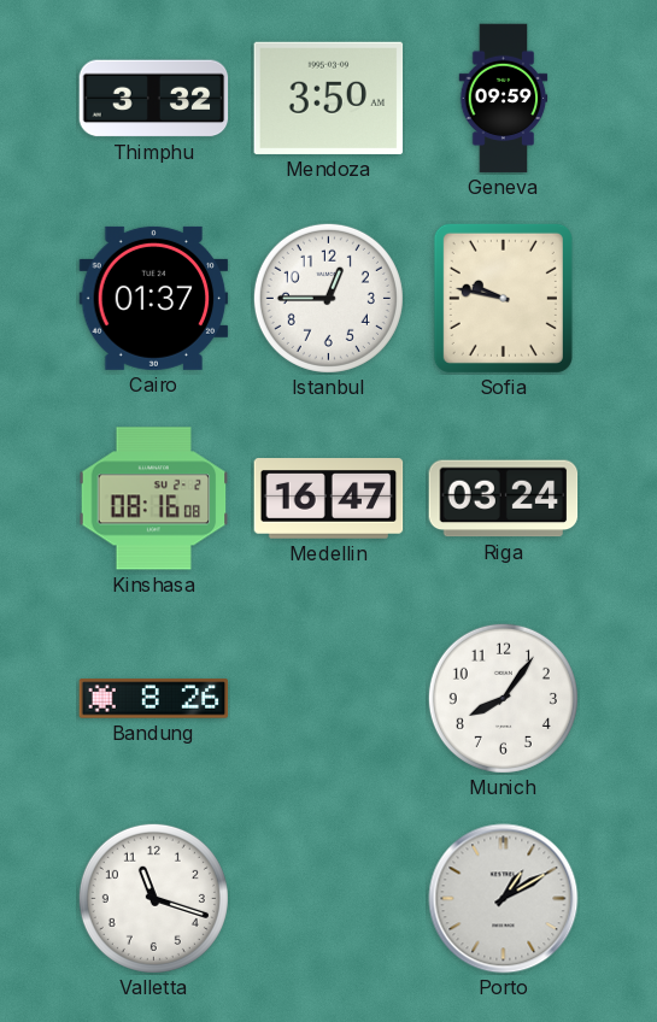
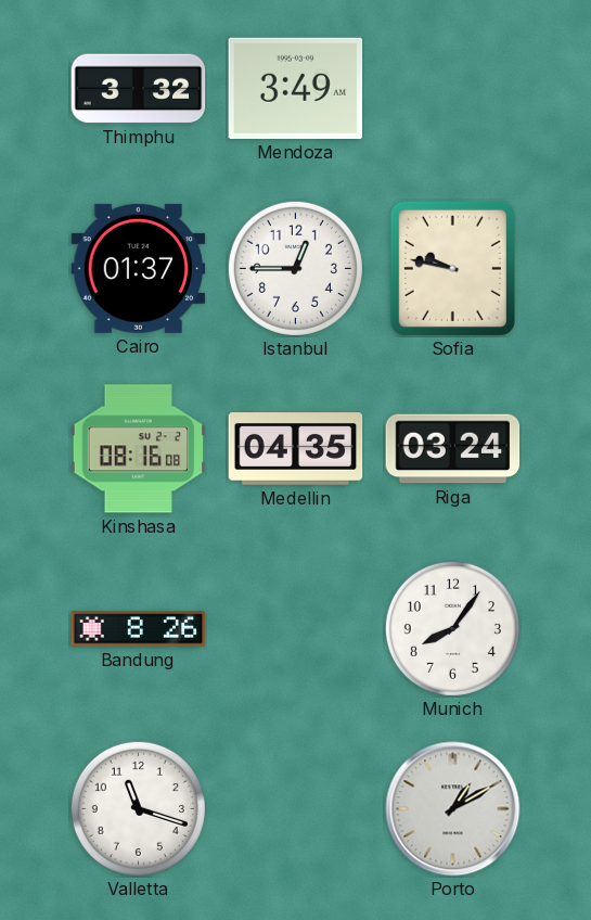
Mendoza: 3:50 -> 3:49
Geneva: 09:59 -> none
Medellin: 16:47 -> 04:35
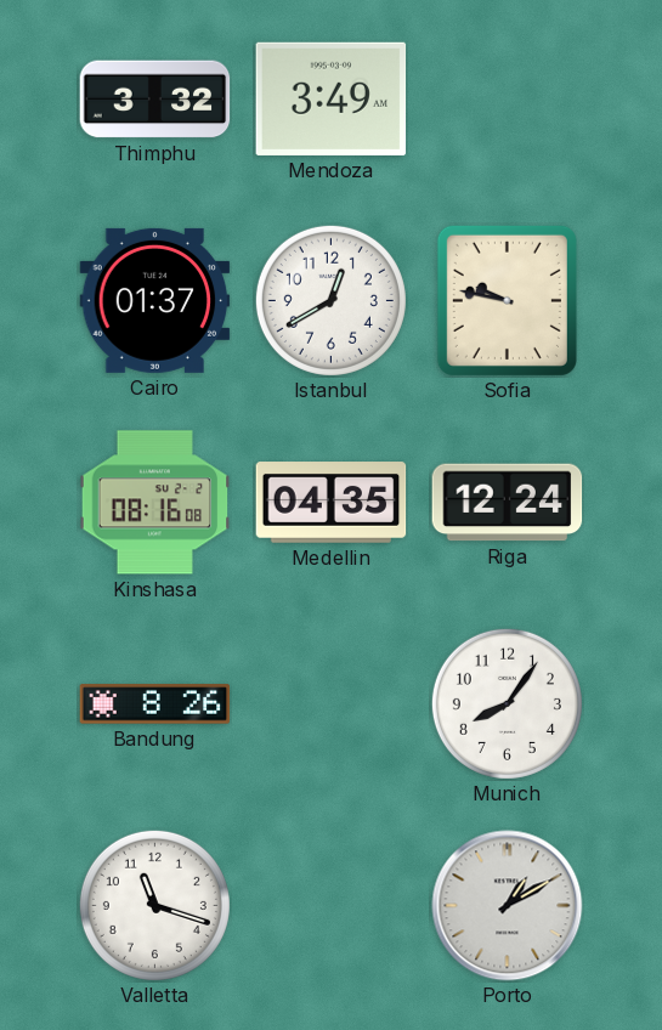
Istanbul: 12:45 -> 12:40
Riga: 03:24 -> 12:24
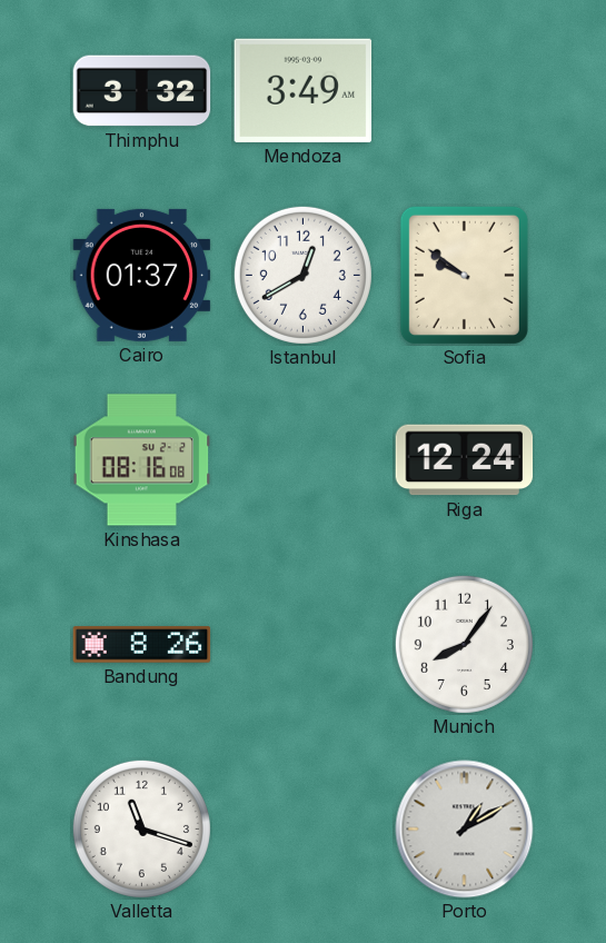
Sofia: 9:47 -> 9:51
Medellin: 04:35 -> none
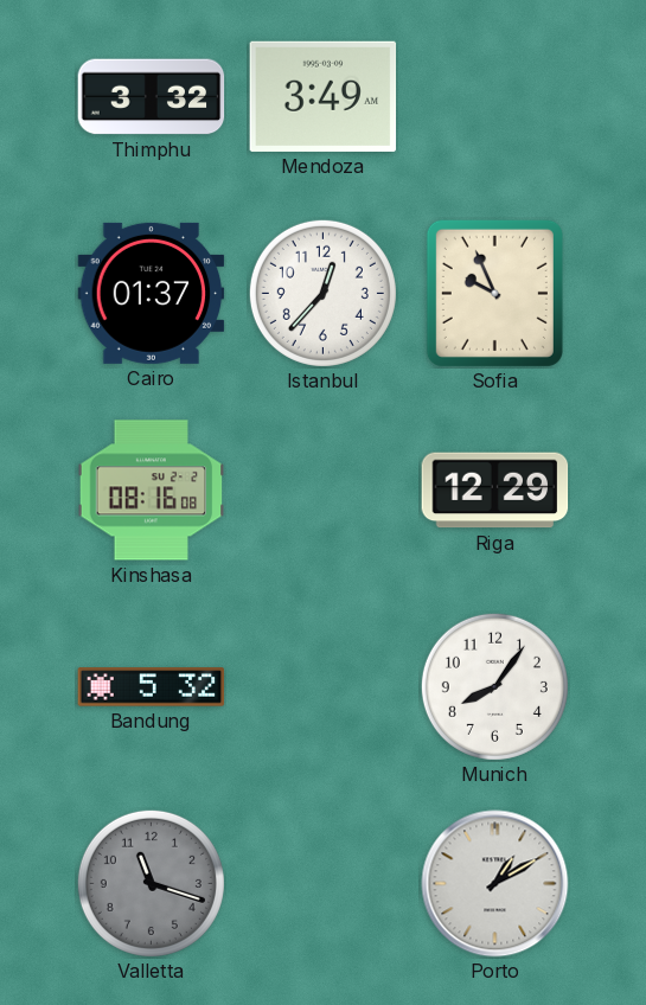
Istanbul: 12:40 -> 12:37
Sofia: 9:51 -> 9:56
Riga: 12:24 -> 12:29
Bandung: 8:26 -> 5:32
Valletta dial: white -> grey
